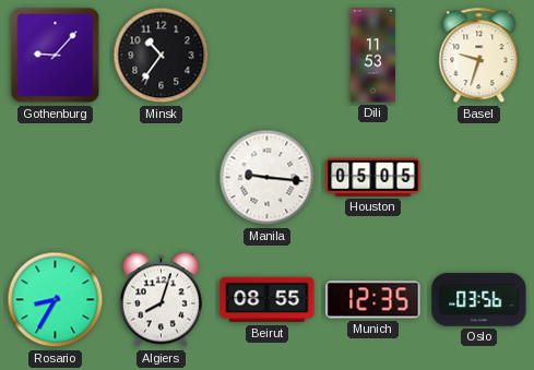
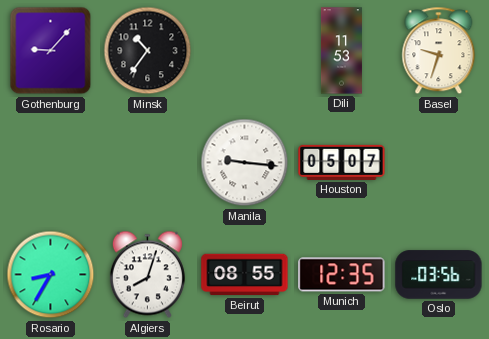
Houston: 05:05 -> 05:07
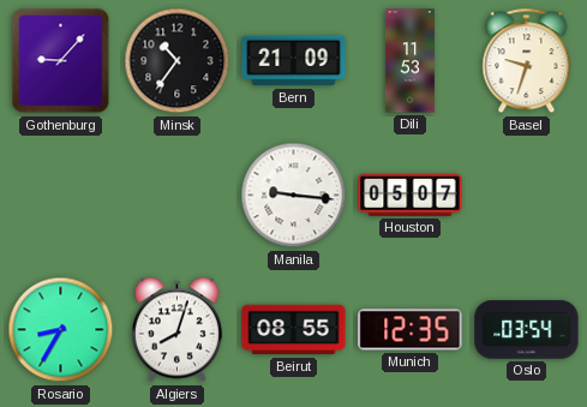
Bern: none -> 21:09
Oslo: 03:56 -> 03:54
